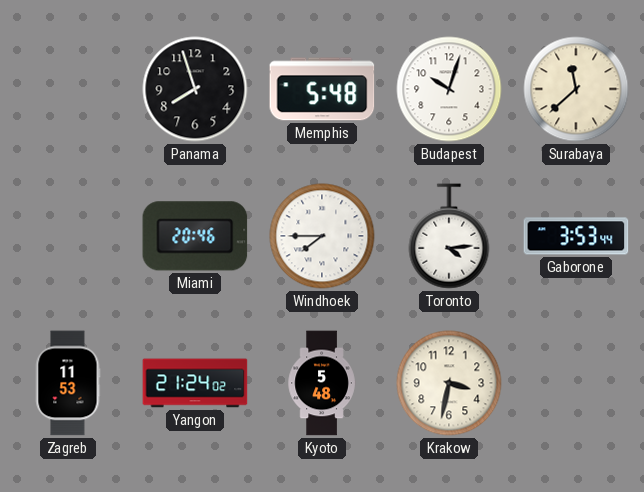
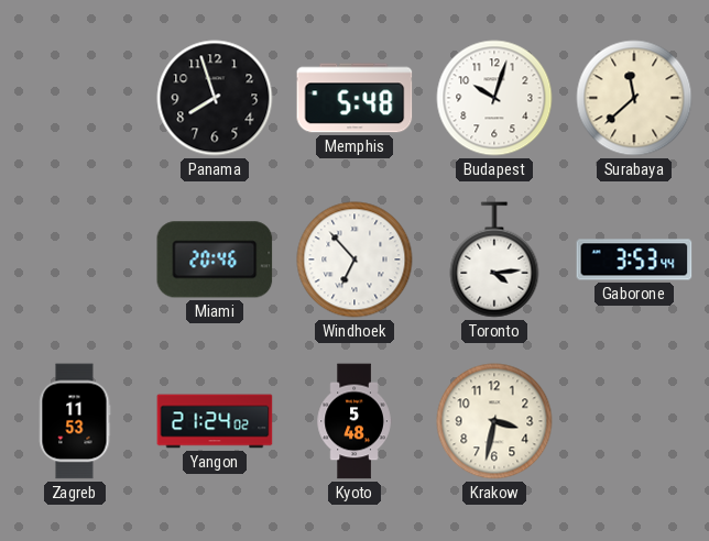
Windhoek: 7:45 -> 6:53
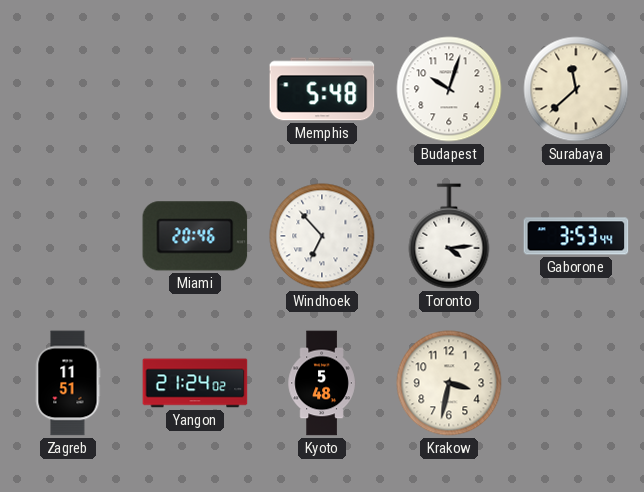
Panama: 7:57 -> none
Zagreb: 11:53 -> 11:51
